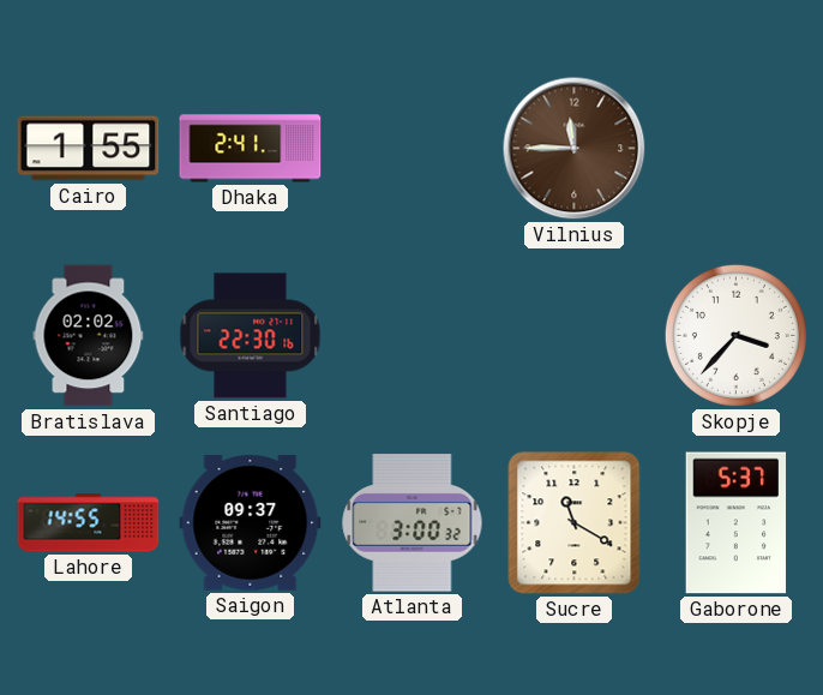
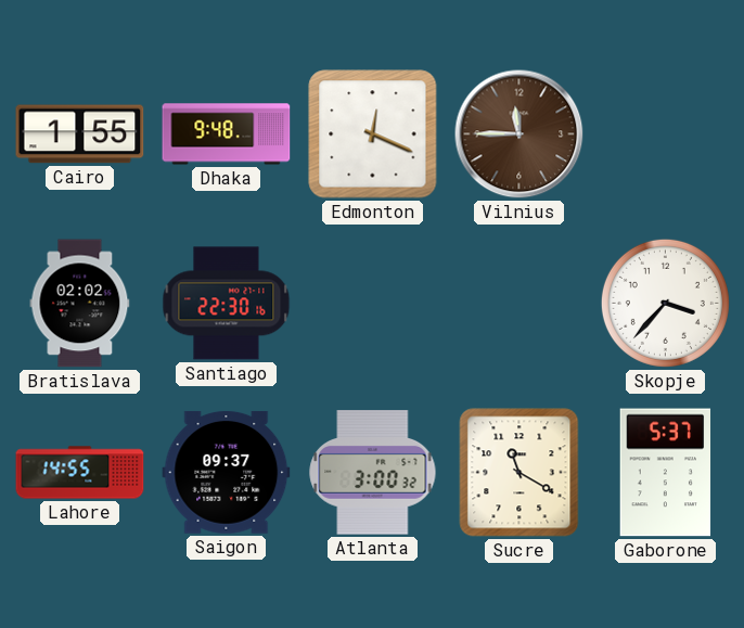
Dhaka: 2:41 -> 9:48
Edmonton: none -> 12:19
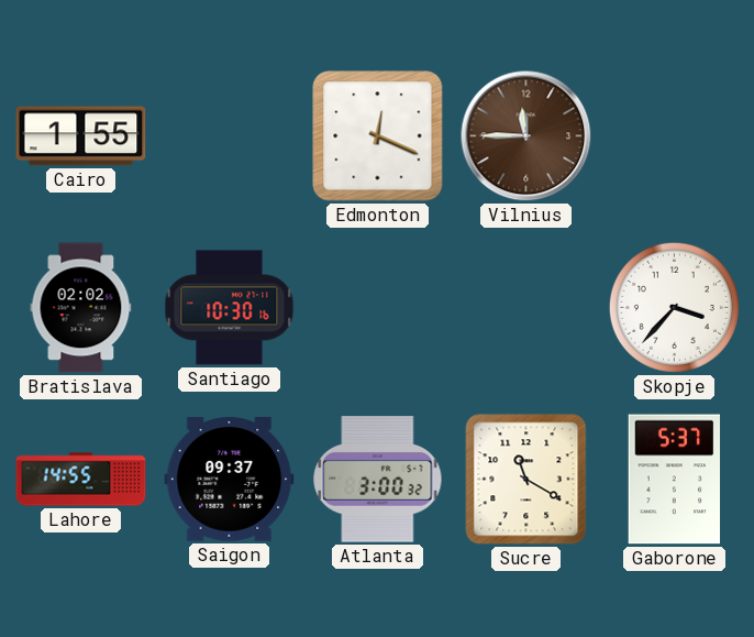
Dhaka: 9:48 -> none
Santiago: 22:30 -> 10:30
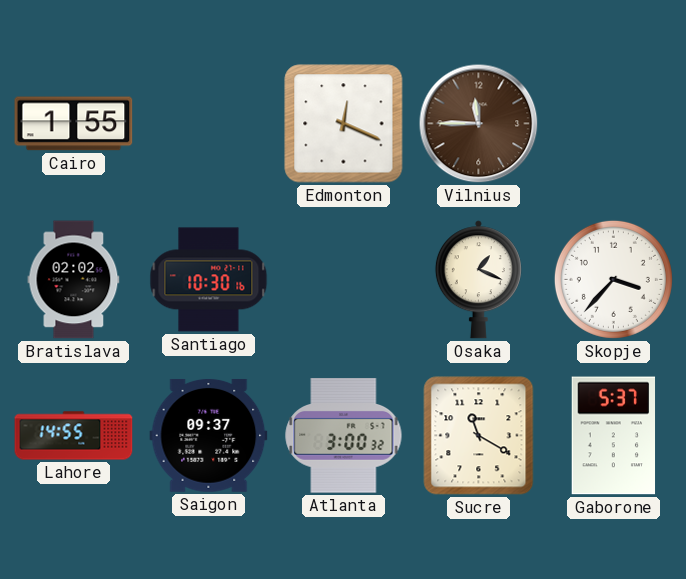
Osaka: none -> 1:19
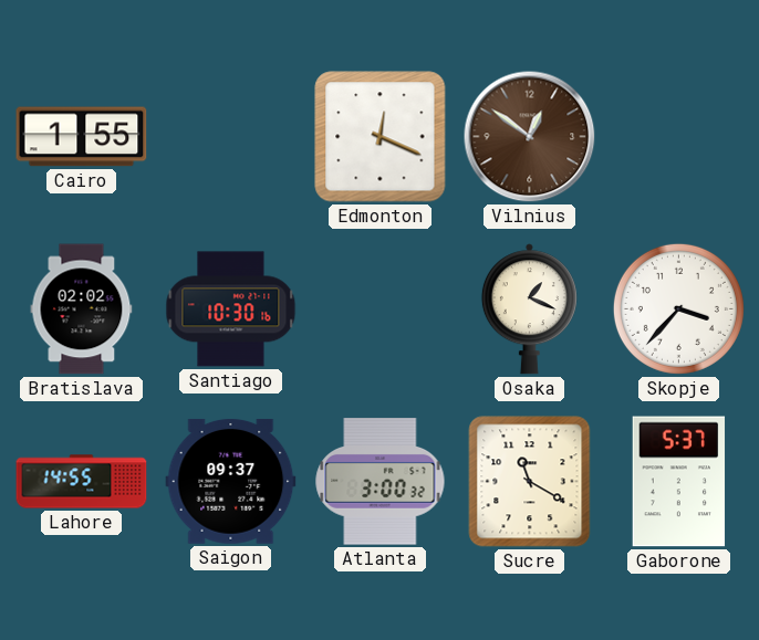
Vilnius: 11:45 -> 12:51
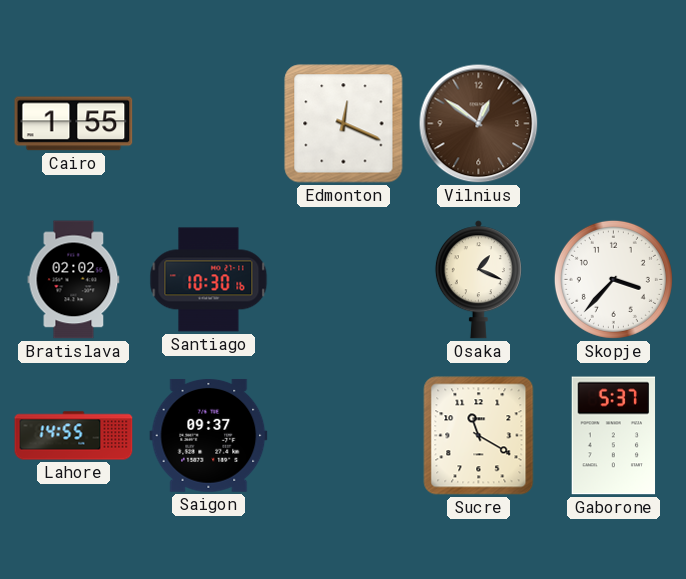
Atlanta: 3:00 -> none
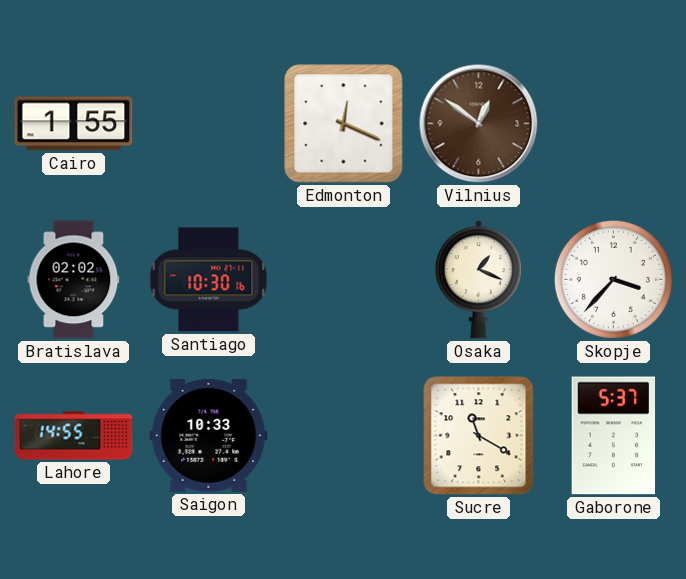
Saigon: 09:37 -> 10:33
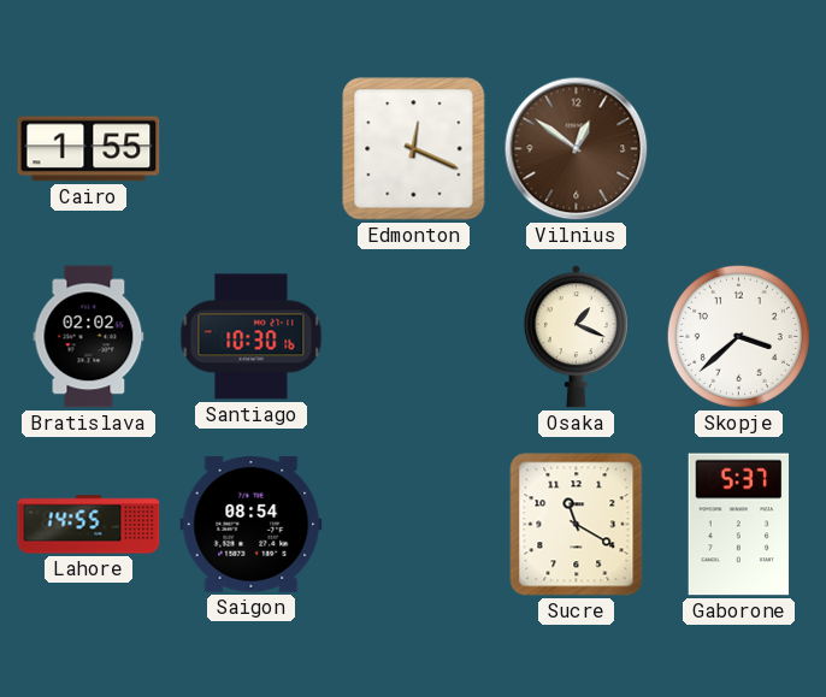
Skopje: 3:37 -> 3:38
Saigon: 10:33 -> 08:54
